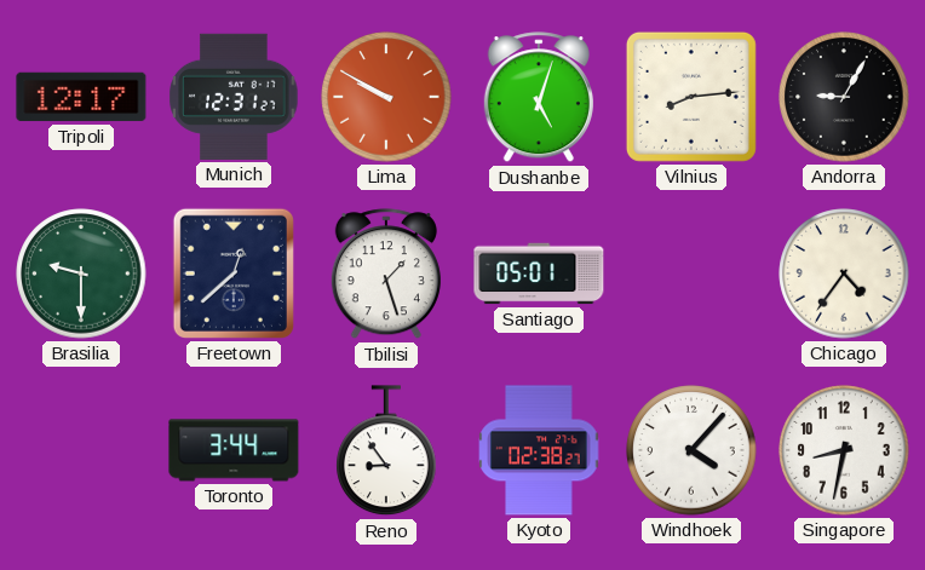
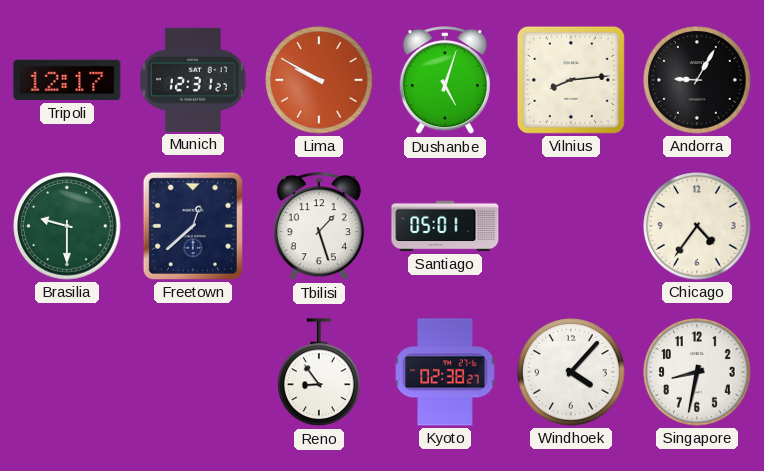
Toronto: 3:44 -> none
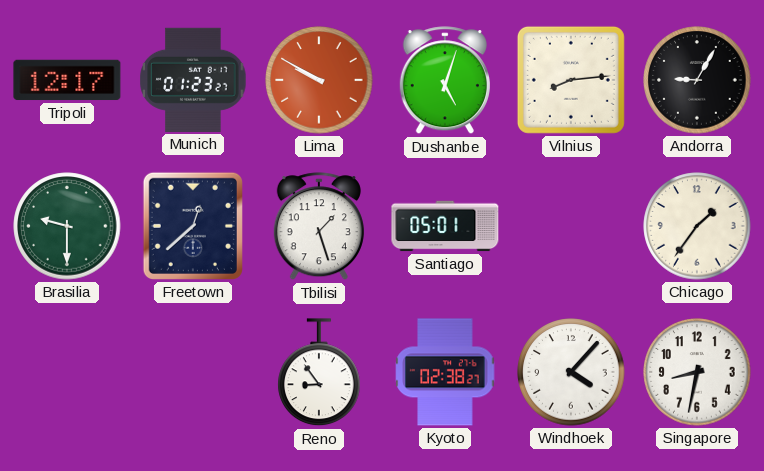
Munich: 12:31 -> 01:23
Chicago: 4:36 -> 1:36
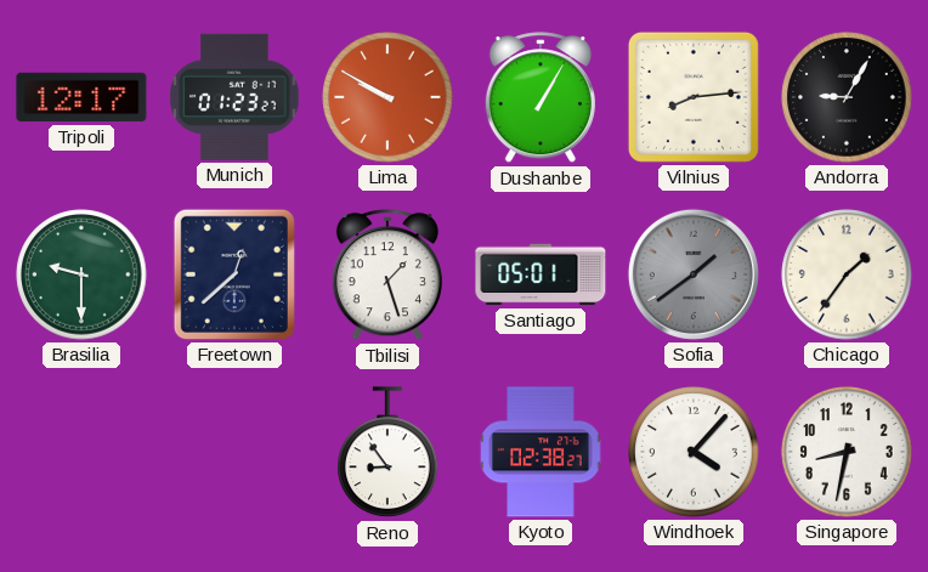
Dushanbe: 5:03 -> 1:05
Sofia: none -> 1:39
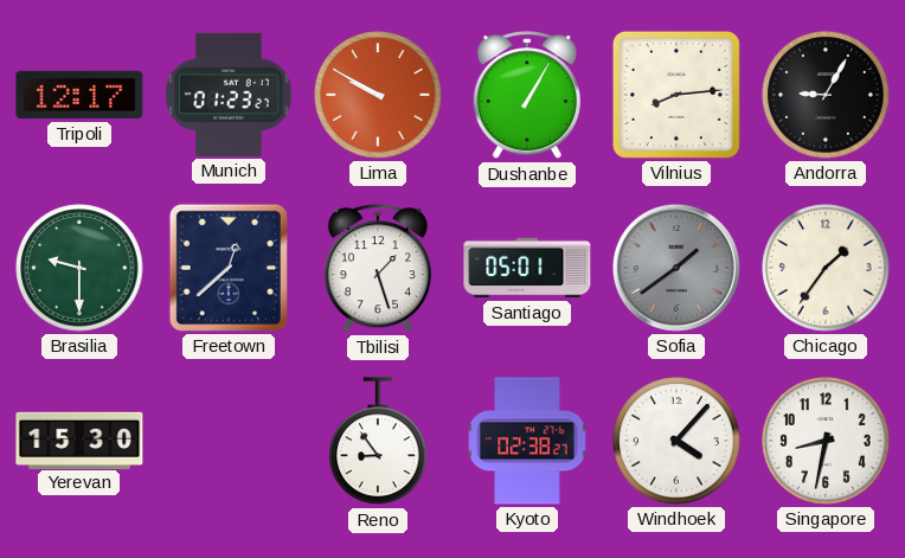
Yerevan: none -> 15:30
